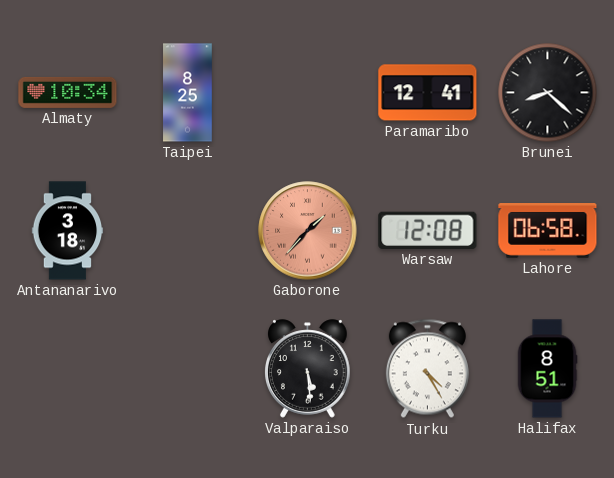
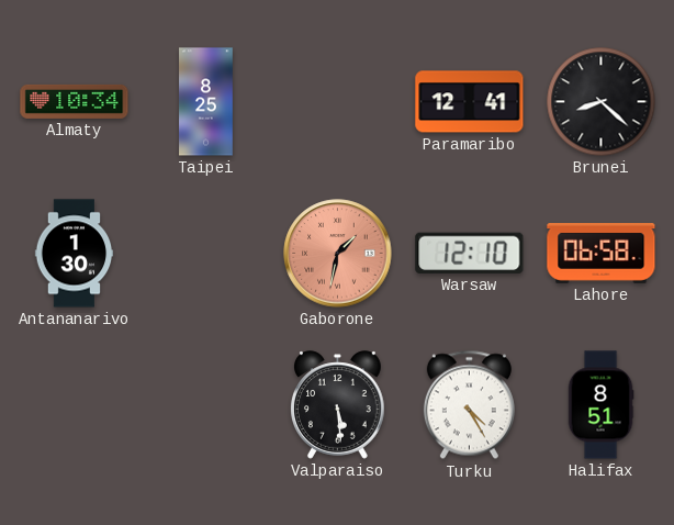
Antananarivo: 3:18 -> 1:30
Gaborone: 1:37 -> 1:32
Warsaw: 12:08 -> 12:10
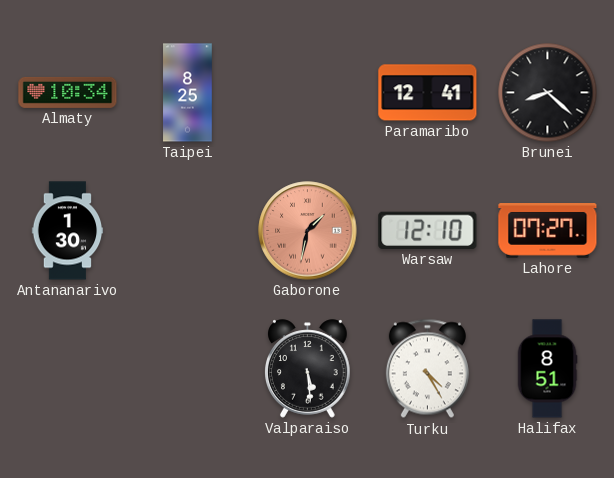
Lahore: 06:58 -> 07:27
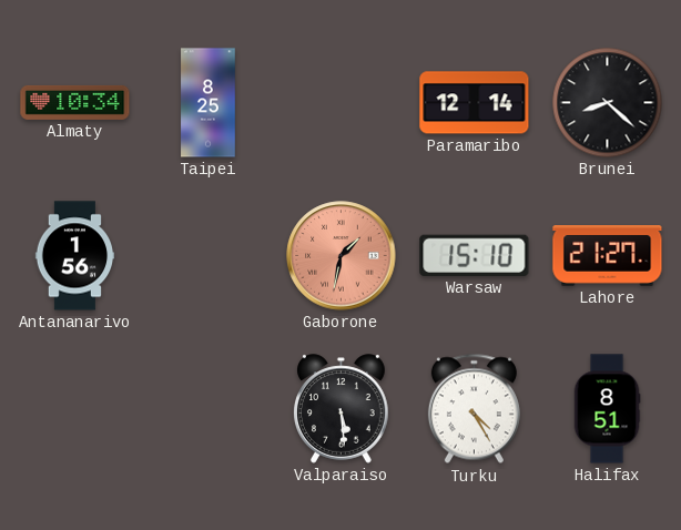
Paramaribo: 12:41 -> 12:14
Antananarivo: 1:30 -> 1:56
Warsaw: 12:10 -> 15:10
Lahore: 07:27 -> 21:27
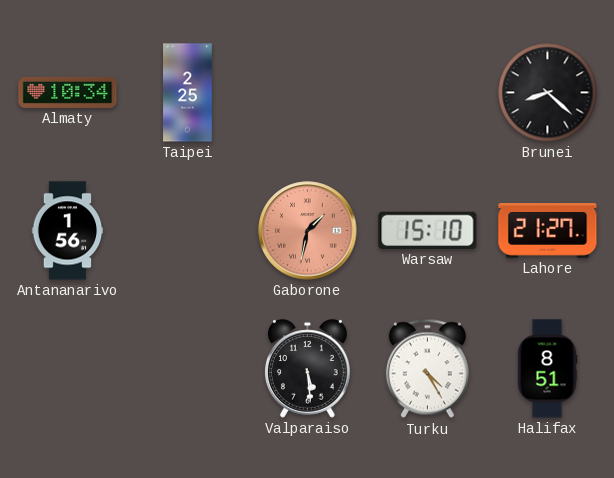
Taipei: 8:25 -> 2:25
Paramaribo: 12:14 -> none
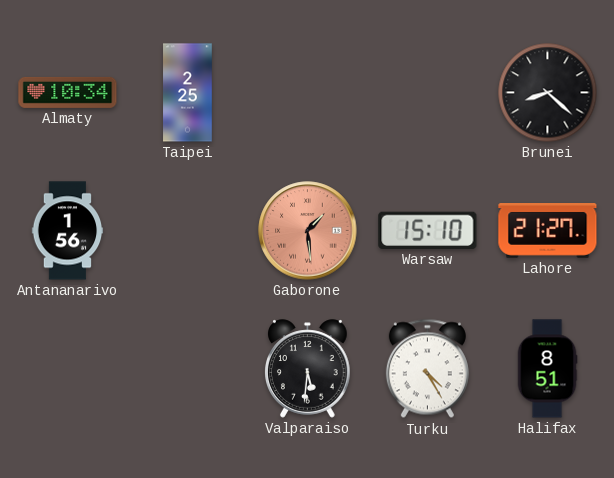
Gaborone: 1:32 -> 1:29
Valparaiso: 5:29 -> 5:31
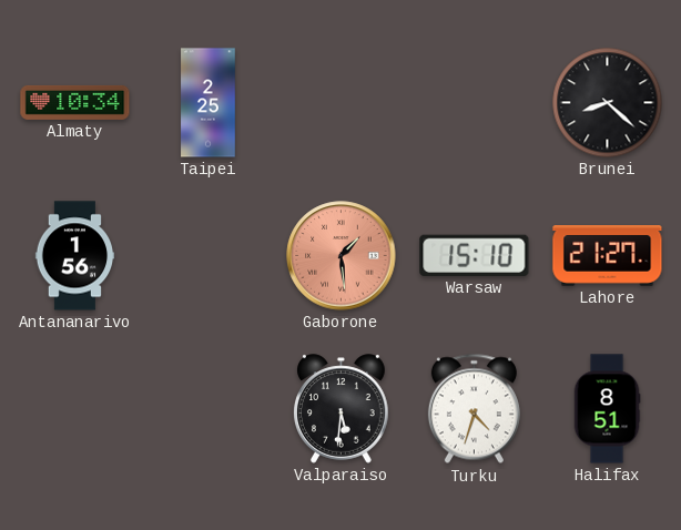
Turku: 4:25 -> 4:33
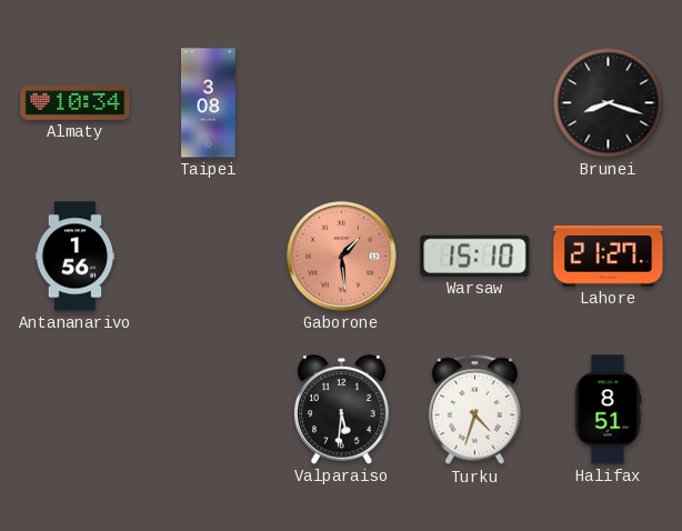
Taipei: 2:25 -> 3:08
Brunei: 8:22 -> 8:18
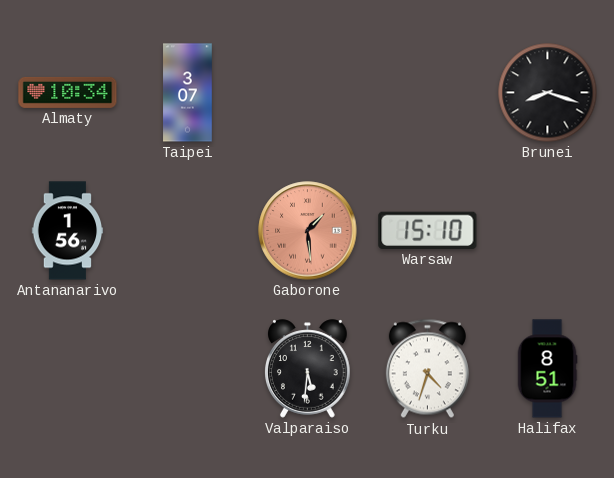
Taipei: 3:08 -> 3:07
Lahore: 21:27 -> none
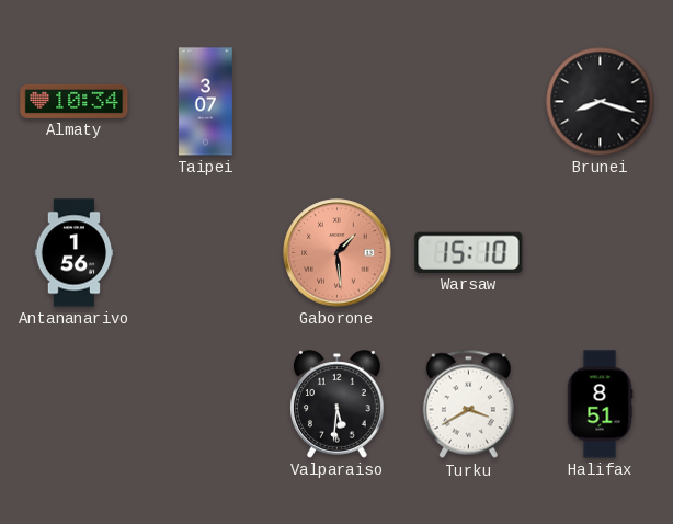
Turku: 4:33 -> 3:40
